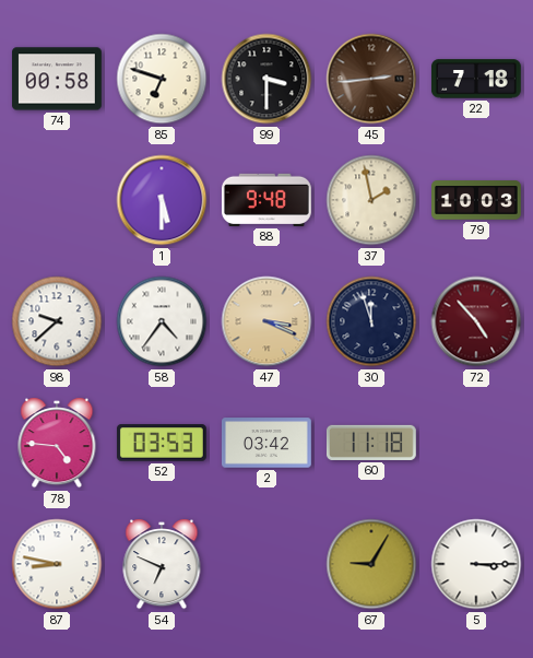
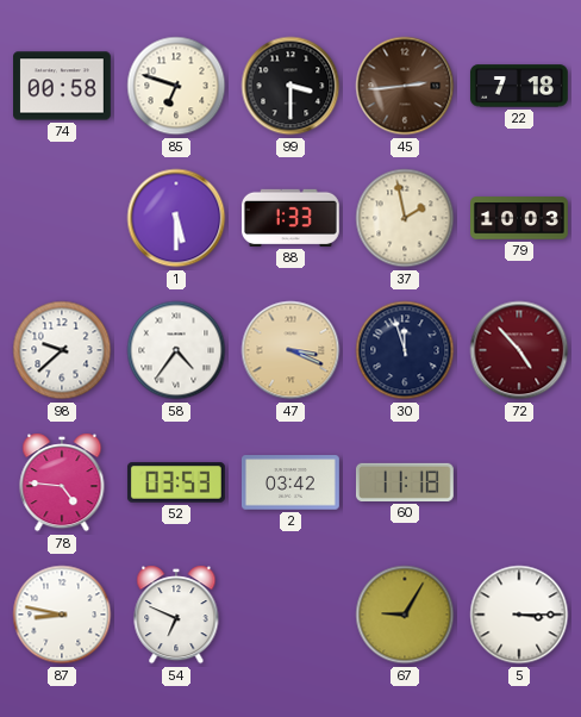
88: 9:48 -> 1:33
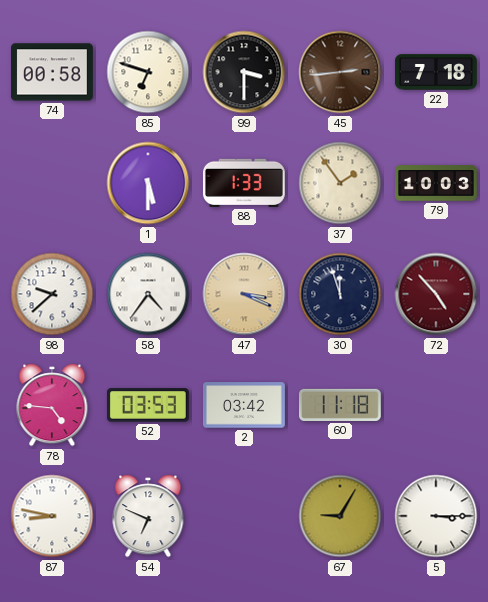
37: 1:58 -> 1:54
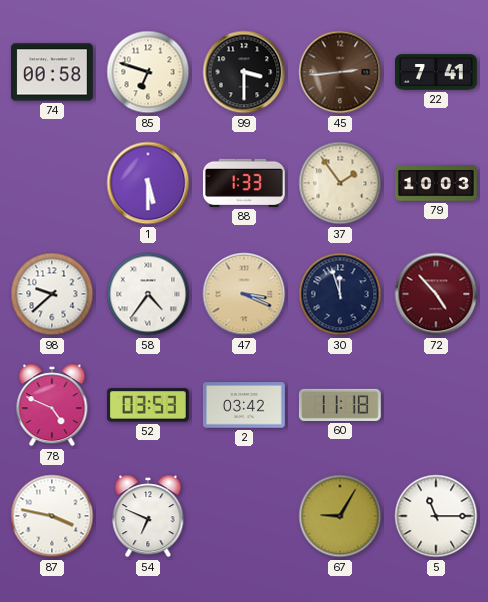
22: 7:18 -> 7:41
78: 4:46 -> 4:49
87: 8:47 -> 3:47
5: 3:15 -> 11:15
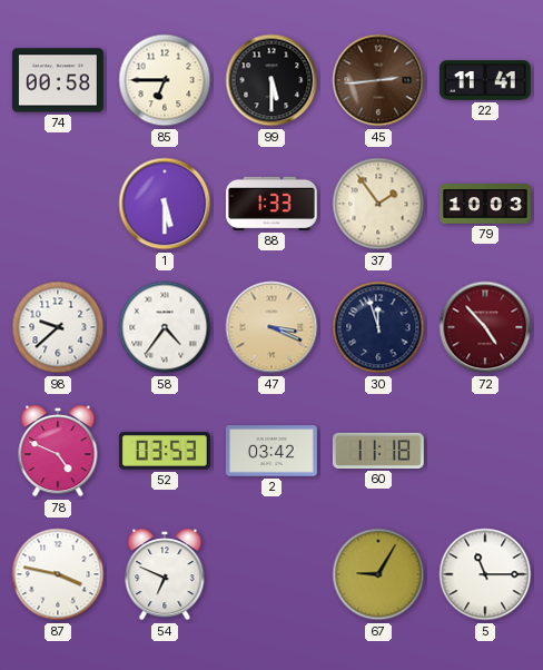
85: 6:48 -> 6:45
99: 3:30 -> 5:30
22: 7:41 -> 11:41
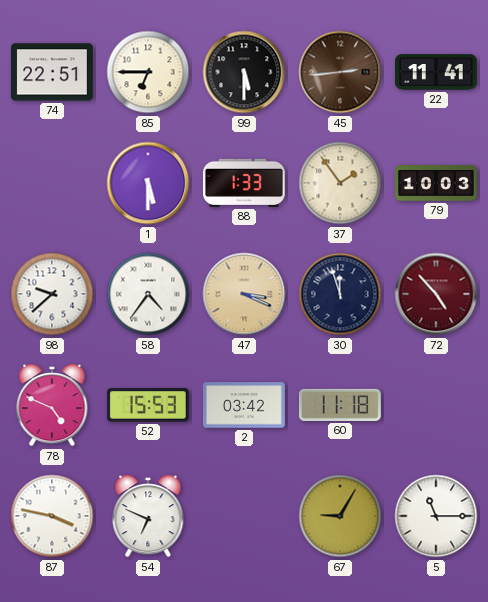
74: 00:58 -> 22:51
52: 03:53 -> 15:53
